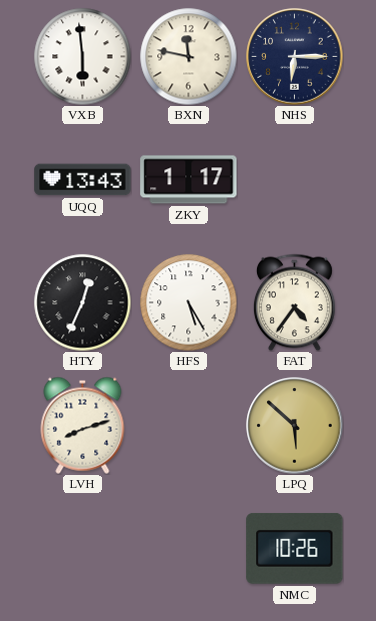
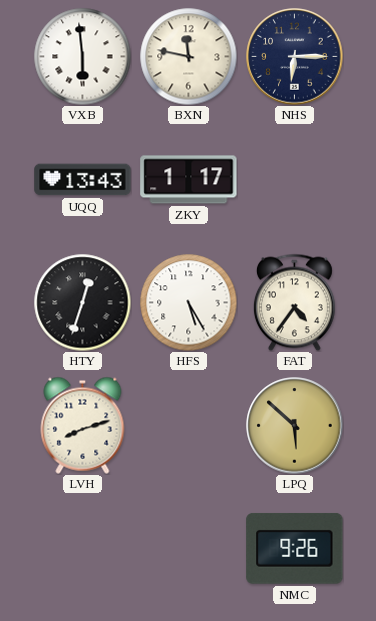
HTY: 12:34 -> 12:33
NMC: 10:26 -> 9:26
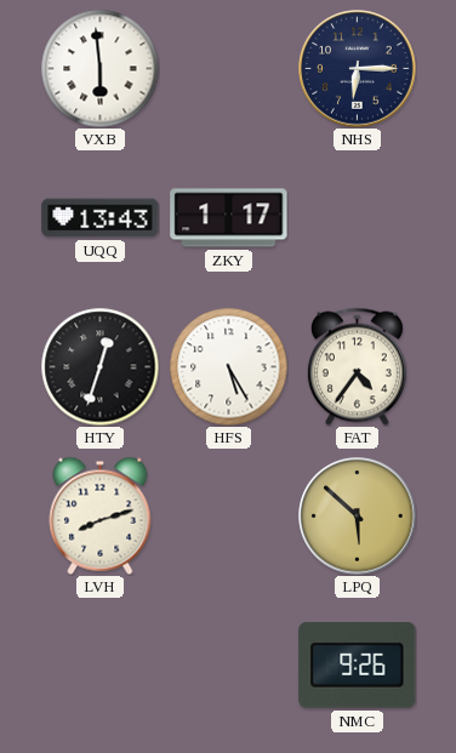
BXN: 11:47 -> none
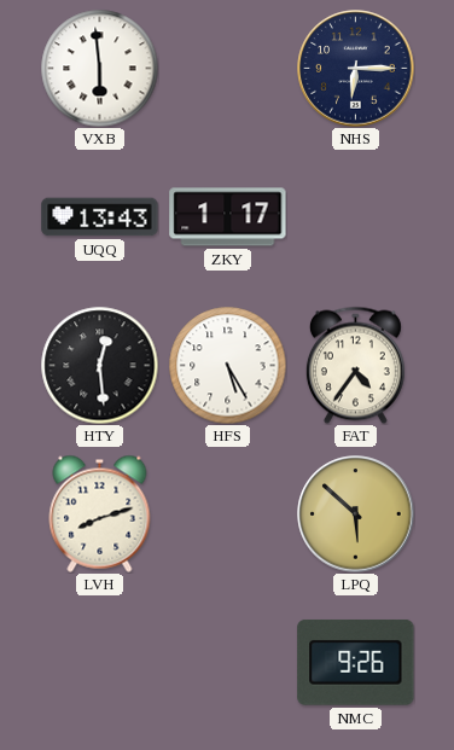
HTY: 12:33 -> 12:29
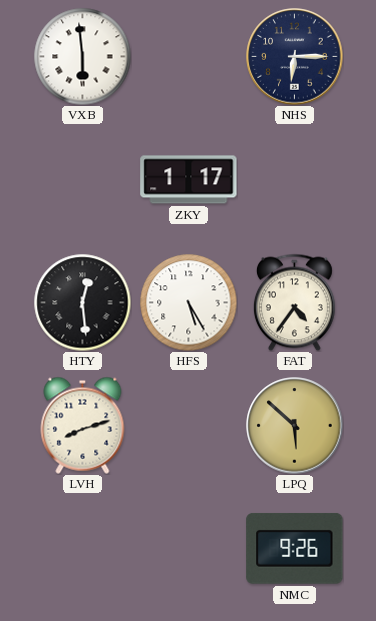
UQQ: 13:43 -> none
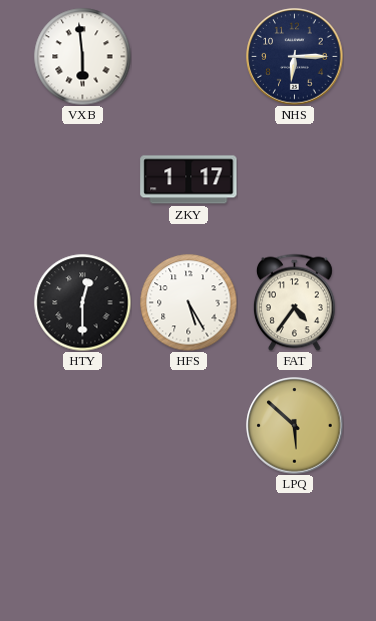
HTY: 12:29 -> 12:30
LVH: 8:12 -> none
NMC: 9:26 -> none
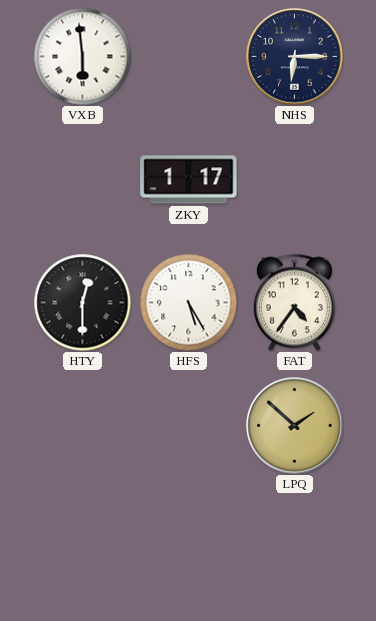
LPQ: 5:52 -> 1:52
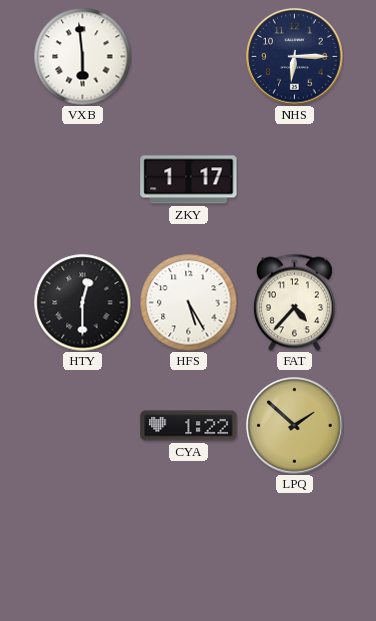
FAT: 4:36 -> 4:37
CYA: none -> 1:22
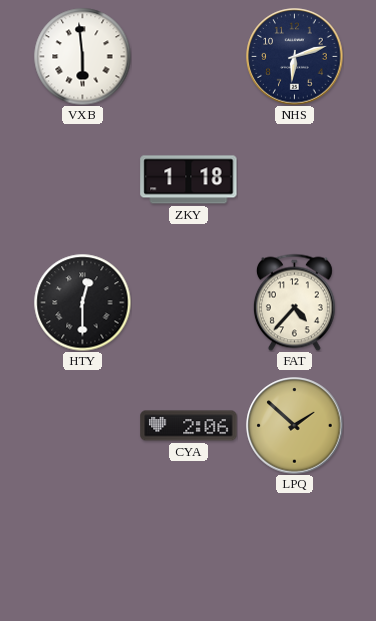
NHS: 6:15 -> 6:12
ZKY: 1:17 -> 1:18
HFS: 5:25 -> none
CYA: 1:22 -> 2:06
